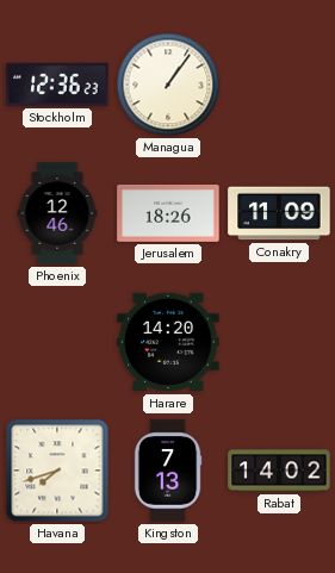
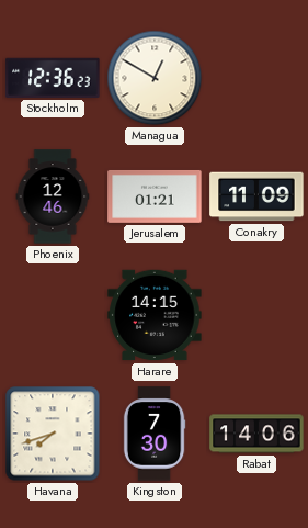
Managua: 1:06 -> 12:50
Jerusalem: 18:26 -> 01:21
Harare: 14:20 -> 14:15
Kingston: 7:13 -> 7:30
Rabat: 14:02 -> 14:06
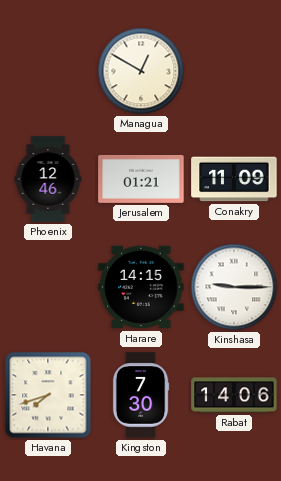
Stockholm: 12:36 -> none
Kinshasa: none -> 9:15
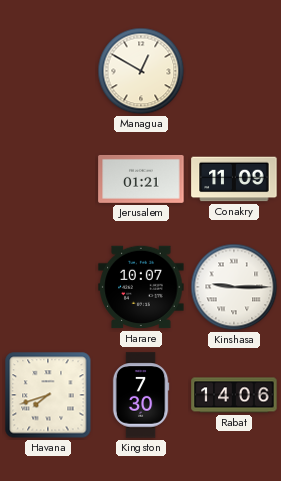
Phoenix: 12:46 -> none
Harare: 14:15 -> 10:07
